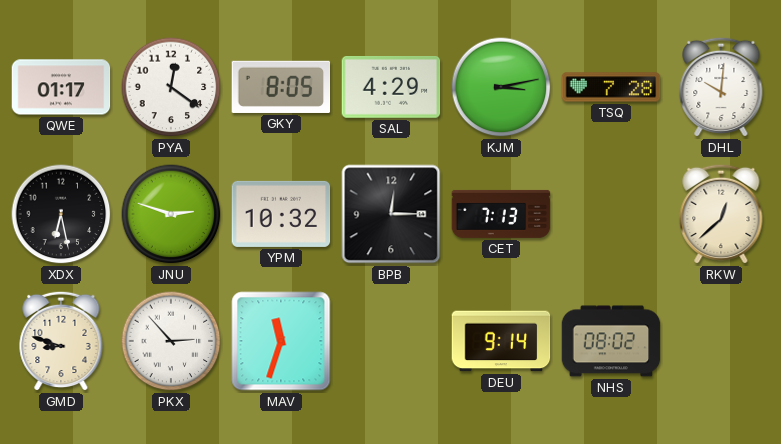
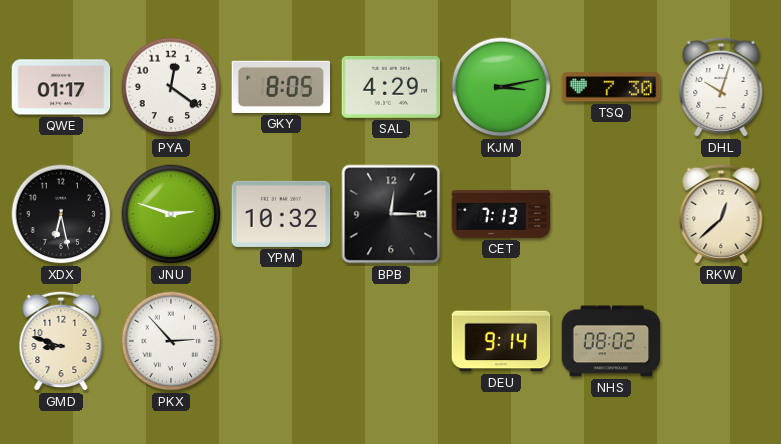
TSQ: 7:28 -> 7:30
DHL: 10:01 -> 10:03
MAV: 11:33 -> none
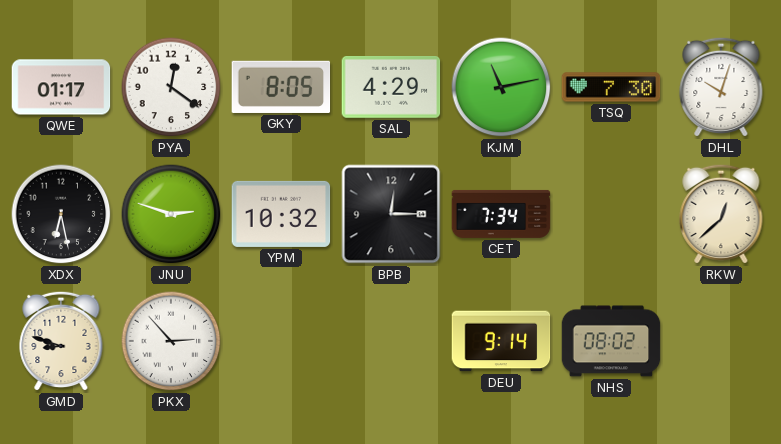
KJM: 3:13 -> 11:13
CET: 7:13 -> 7:34
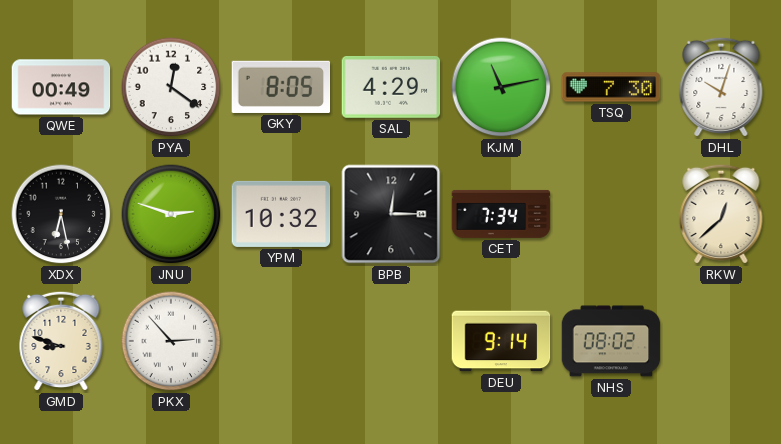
QWE: 01:17 -> 00:49
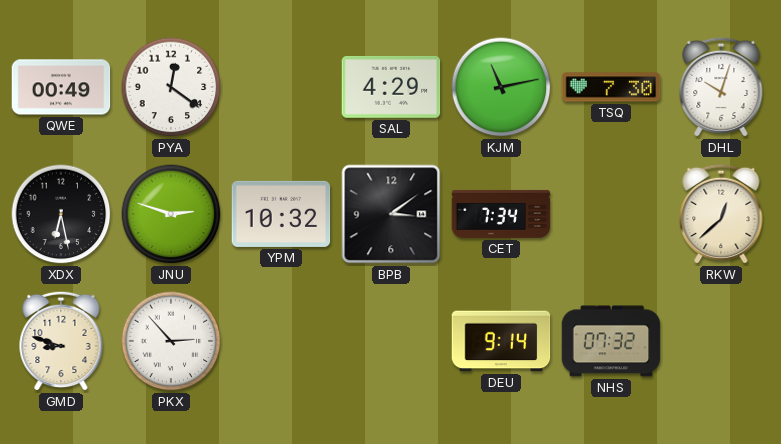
GKY: 8:05 -> none
BPB: 12:15 -> 3:09
NHS: 08:02 -> 07:32
